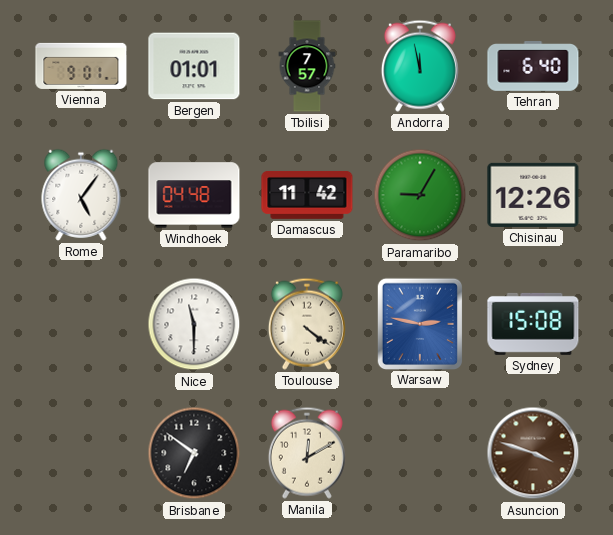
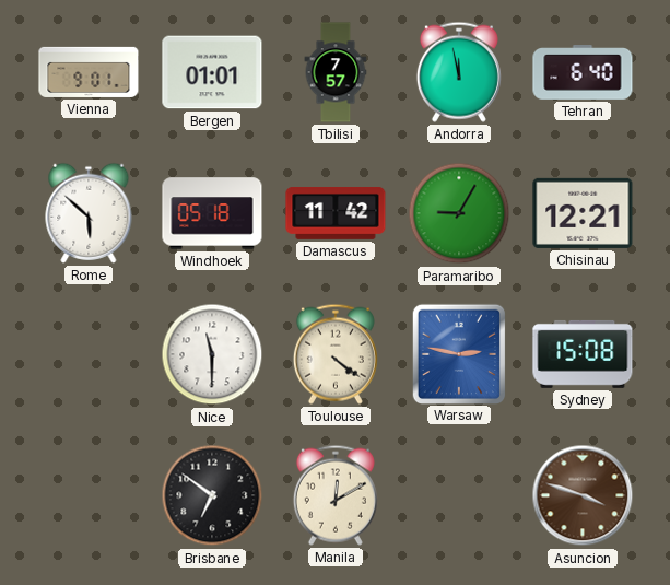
Rome: 5:06 -> 5:52
Windhoek: 04:48 -> 05:18
Chisinau: 12:26 -> 12:21
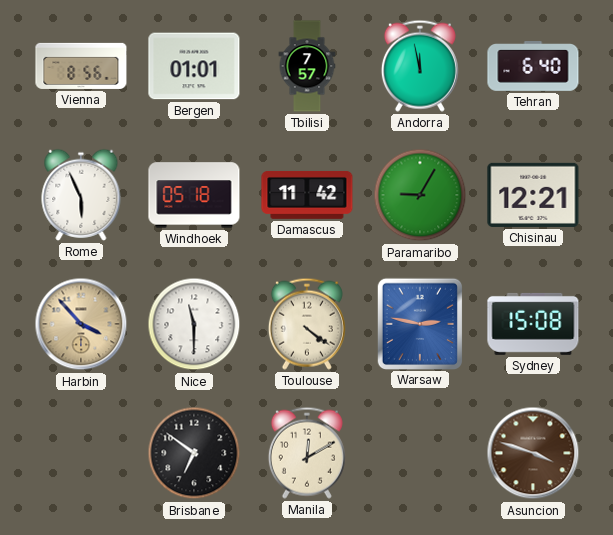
Vienna: 9:01 -> 8:56
Rome: 5:52 -> 5:56
Harbin: none -> 3:53
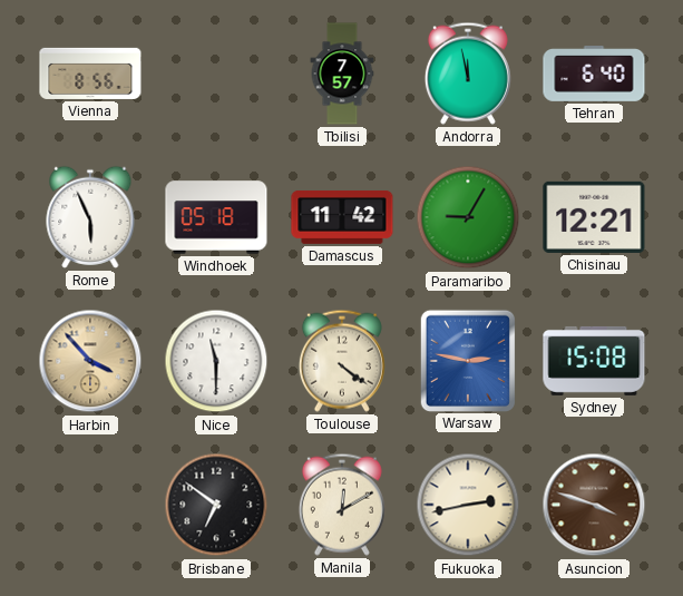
Bergen: 01:01 -> none
Fukuoka: none -> 2:43
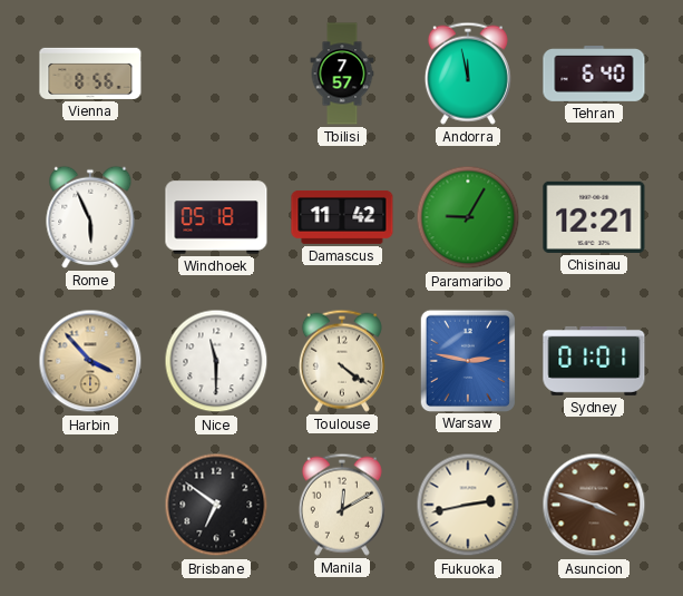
Sydney: 15:08 -> 01:01
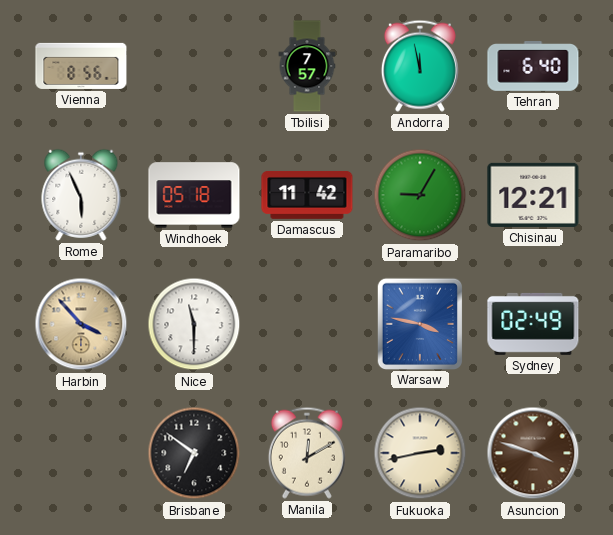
Toulouse: 4:21 -> none
Warsaw: 2:47 -> 3:47
Sydney: 01:01 -> 02:49
